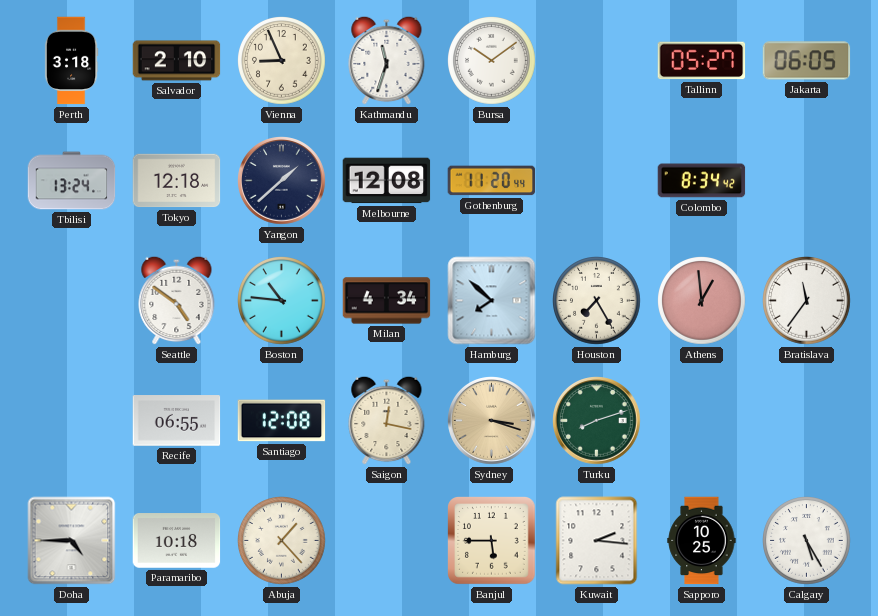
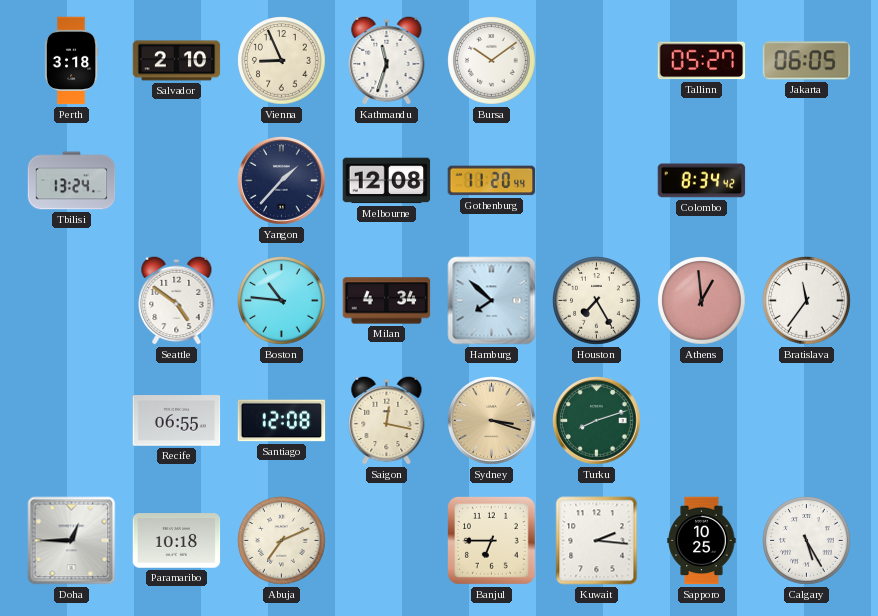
Tokyo: 12:18 -> none
Yangon: 1:38 -> 1:37
Doha: 4:45 -> 12:45
Abuja: 1:23 -> 7:11
Banjul: 5:45 -> 6:45
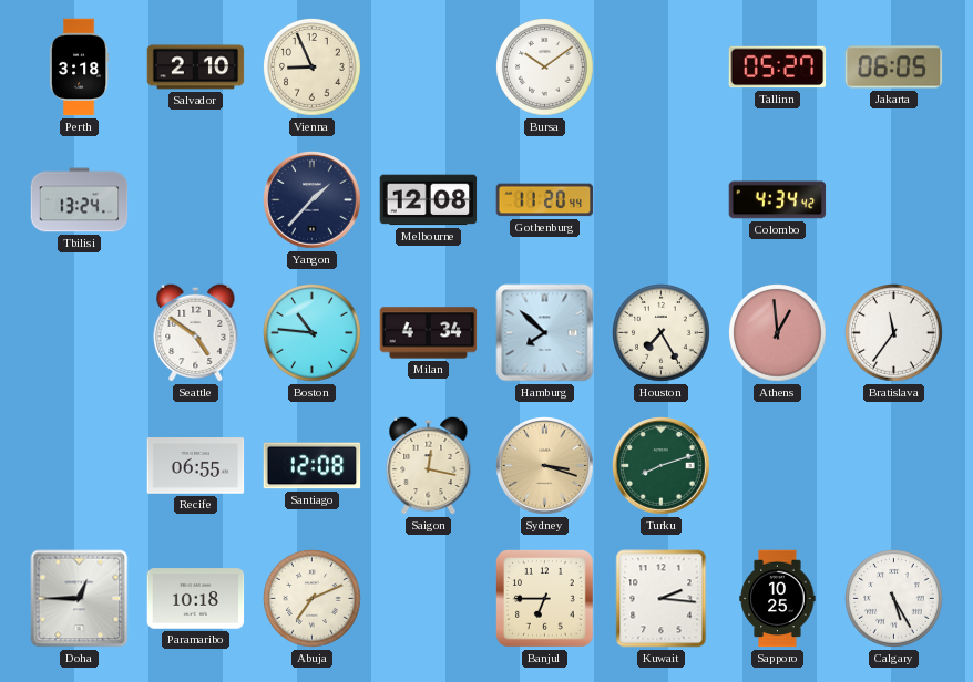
Kathmandu: 11:33 -> none
Colombo: 8:34 -> 4:34
